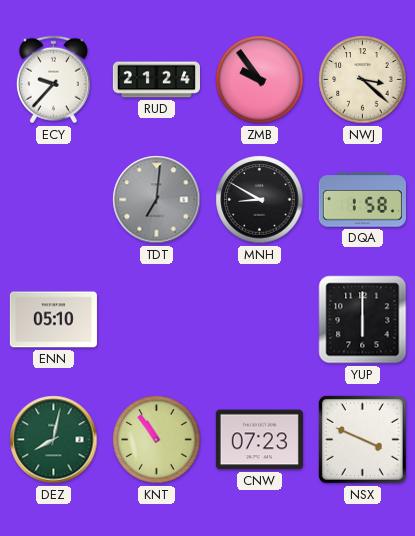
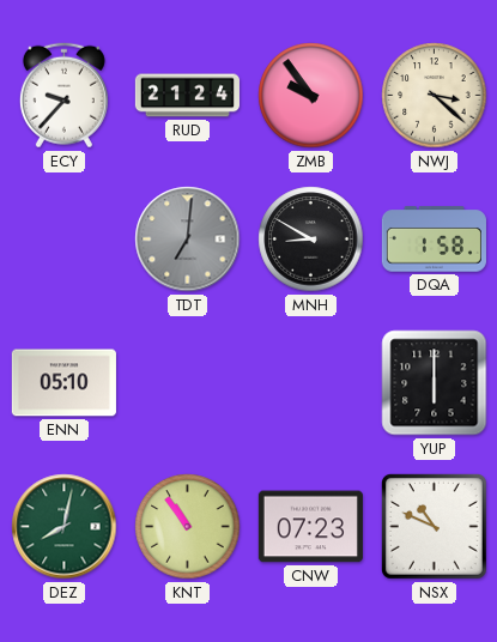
NSX: 3:49 -> 10:49
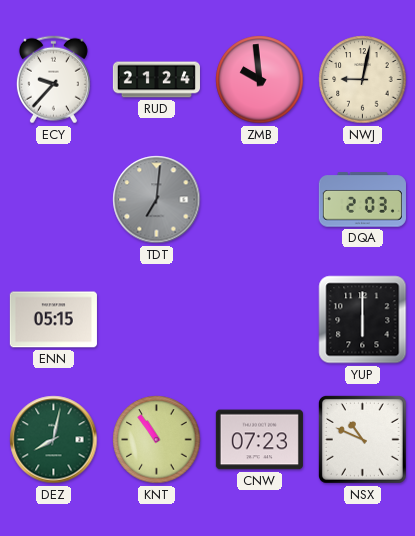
ZMB: 9:54 -> 9:59
NWJ: 3:22 -> 9:02
MNH: 8:50 -> none
DQA: 1:58 -> 2:03
ENN: 05:10 -> 05:15
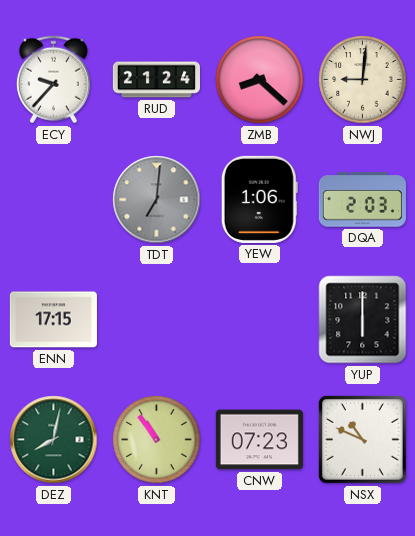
ZMB: 9:59 -> 8:22
NWJ: 9:02 -> 9:01
YEW: none -> 1:06
ENN: 05:15 -> 17:15
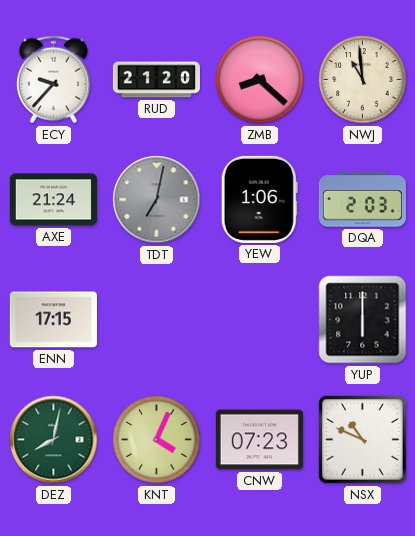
RUD: 21:24 -> 21:20
NWJ: 9:01 -> 10:59
AXE: none -> 21:24
TDT: 7:01 -> 7:02
KNT: 10:54 -> 4:04
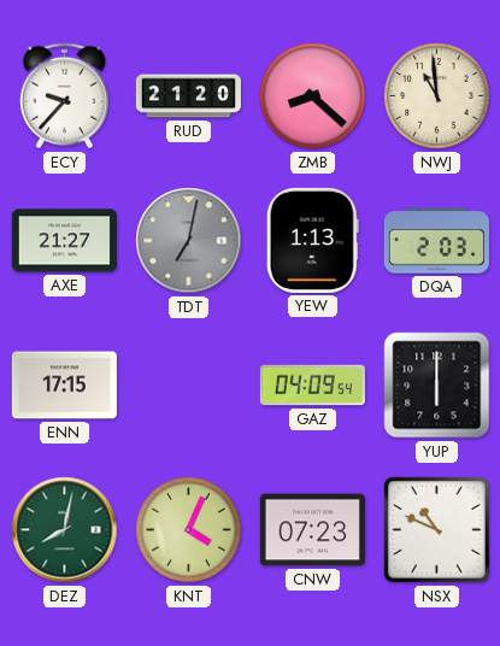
AXE: 21:24 -> 21:27
YEW: 1:06 -> 1:13
GAZ: none -> 04:09
